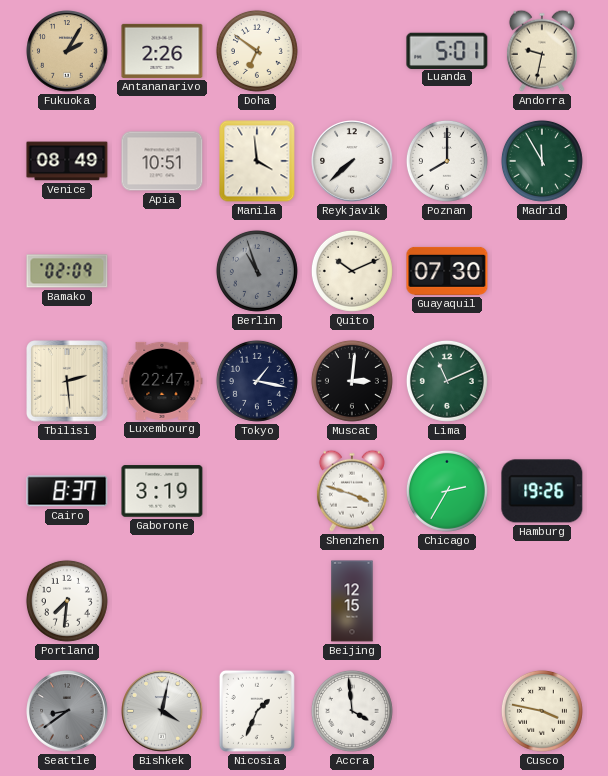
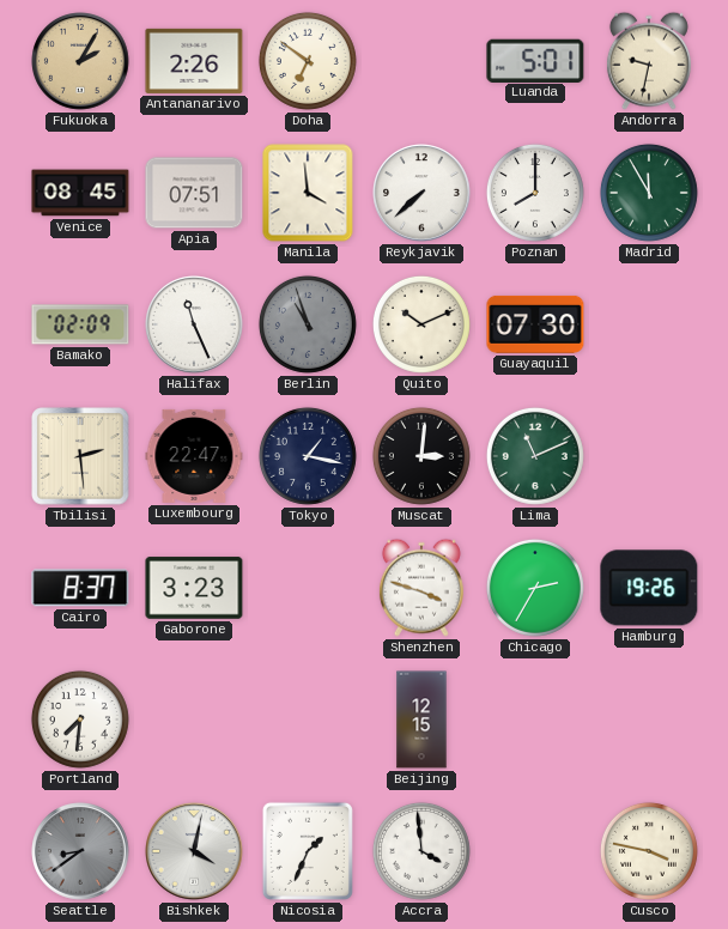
Venice: 08:49 -> 08:45
Apia: 10:51 -> 07:51
Halifax: none -> 11:26
Gaborone: 3:19 -> 3:23
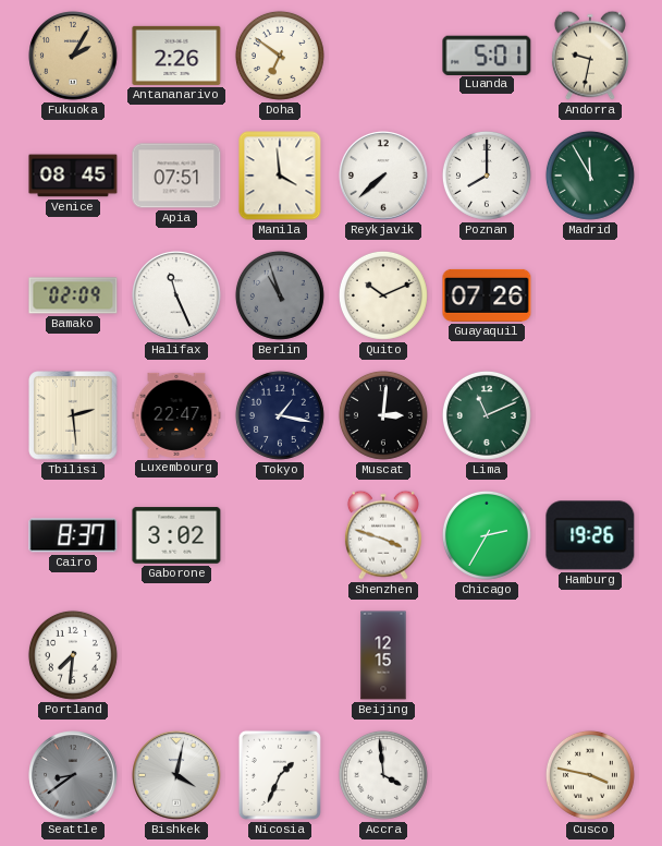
Guayaquil: 07:30 -> 07:26
Gaborone: 3:23 -> 3:02
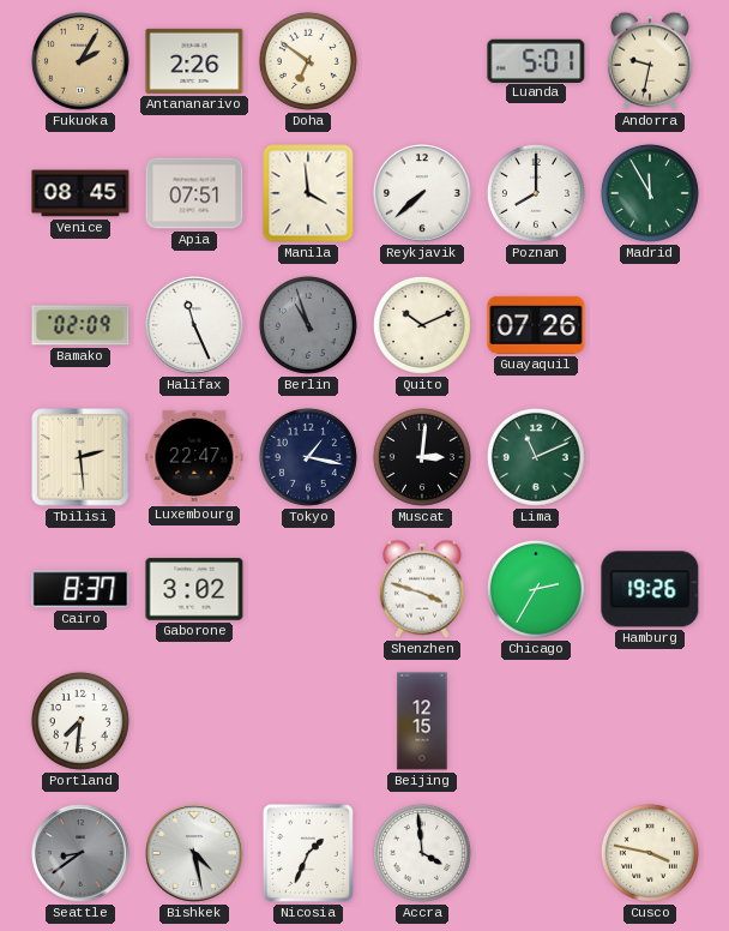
Bishkek: 4:02 -> 4:28
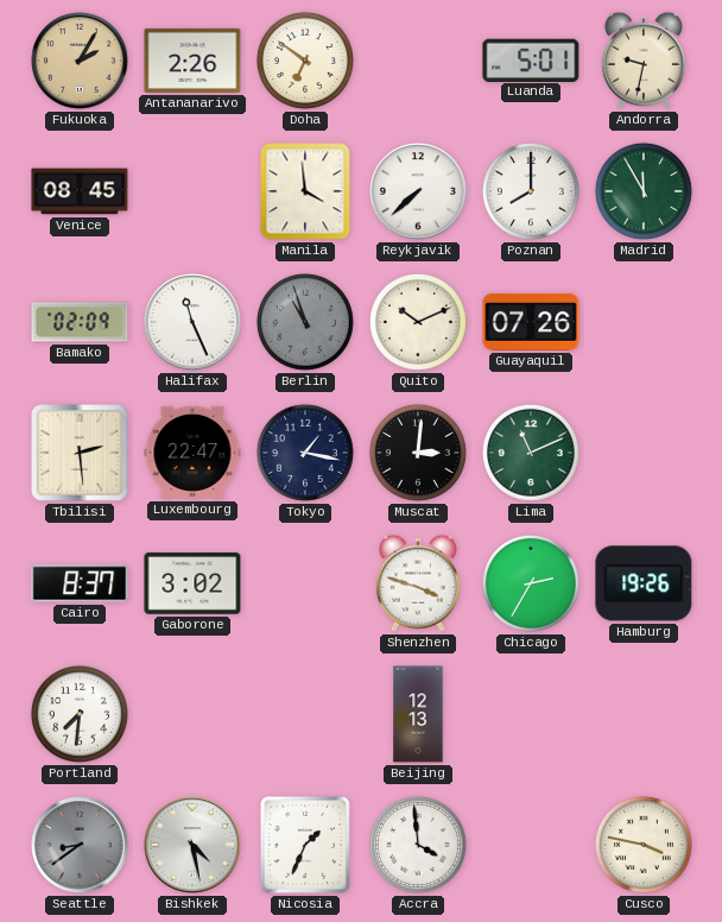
Apia: 07:51 -> none
Beijing: 12:15 -> 12:13
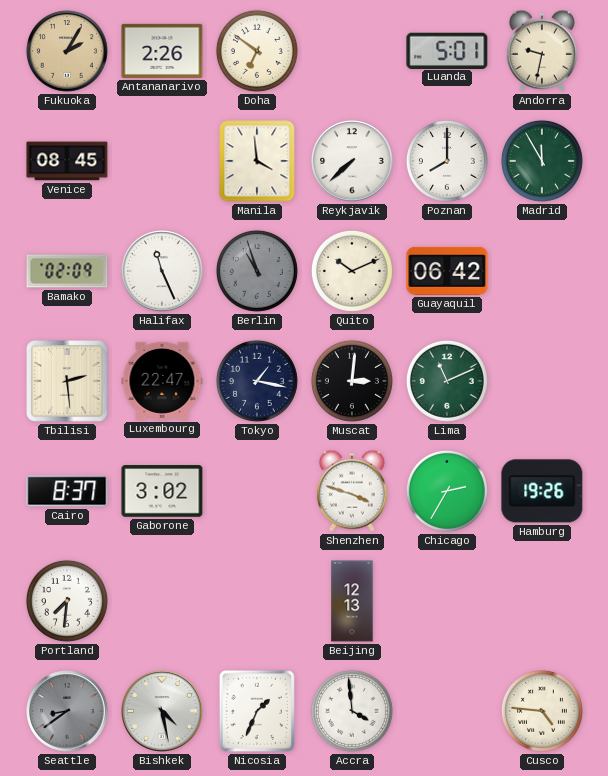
Guayaquil: 07:26 -> 06:42
Cusco: 3:47 -> 4:46
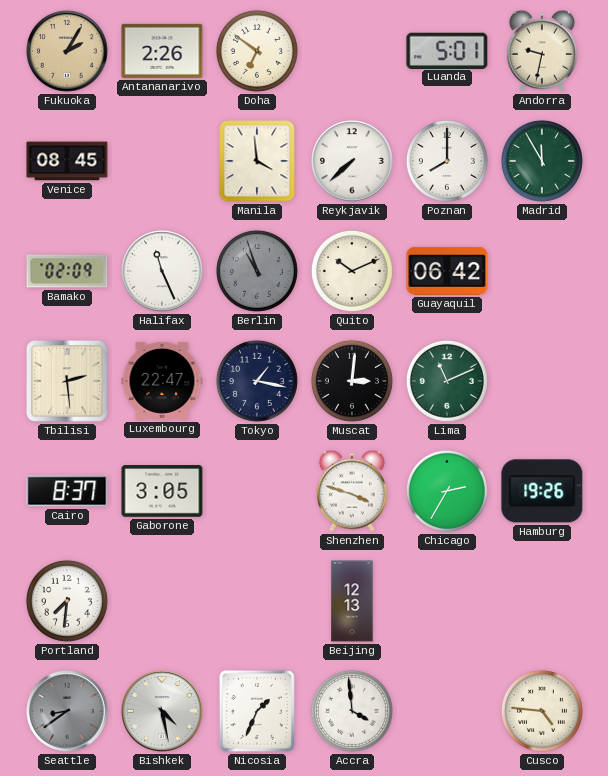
Gaborone: 3:02 -> 3:05
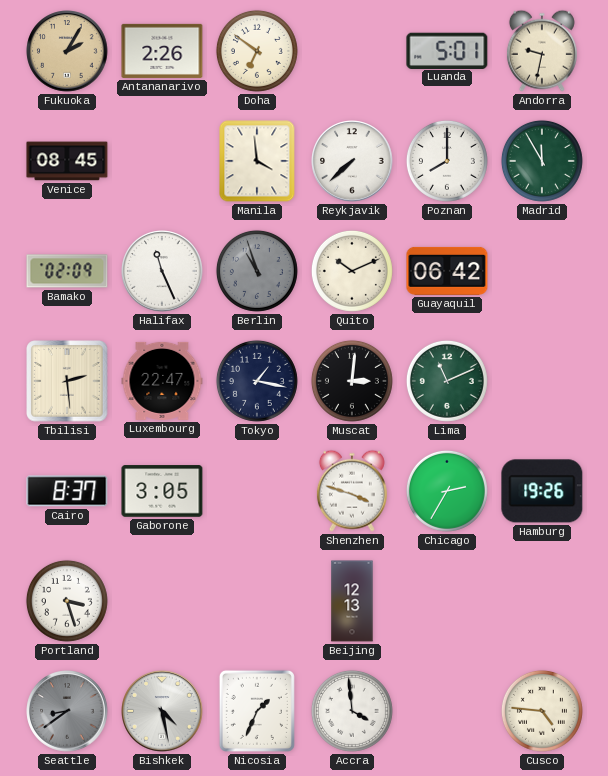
Portland: 7:31 -> 3:27
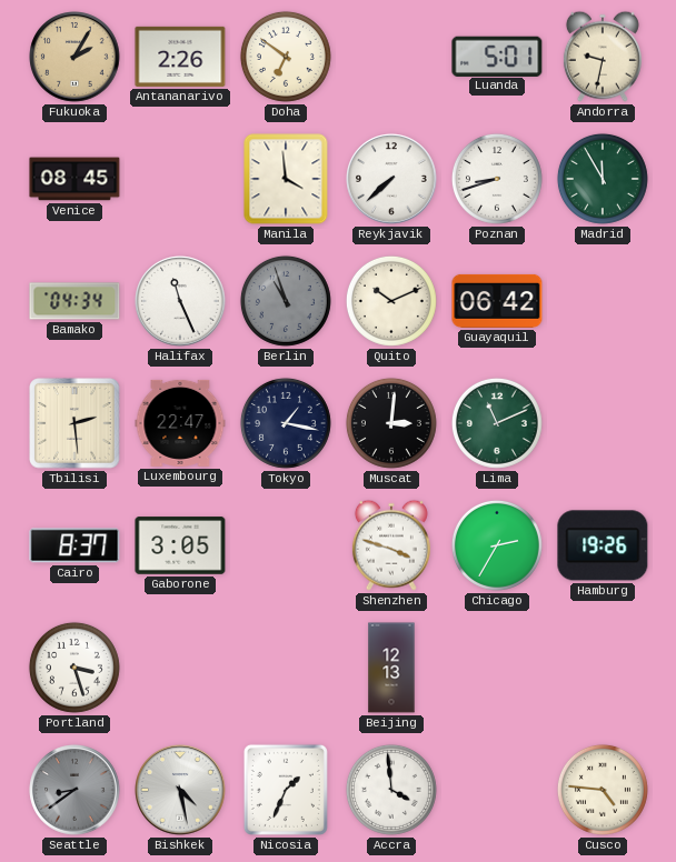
Poznan: 8:00 -> 8:42
Bamako: 02:09 -> 04:34
